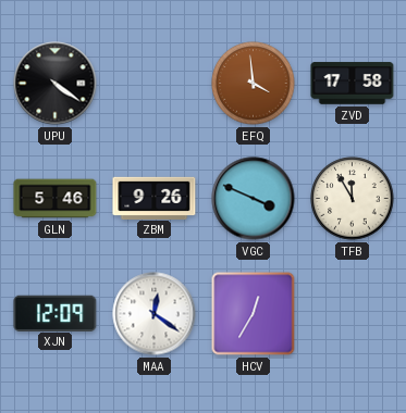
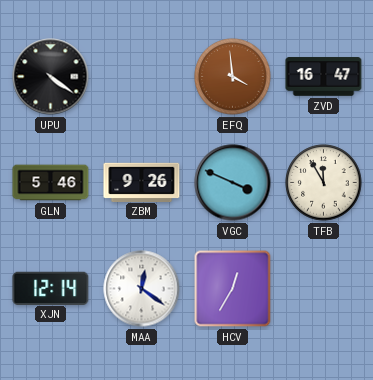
ZVD: 17:58 -> 16:47
XJN: 12:09 -> 12:14
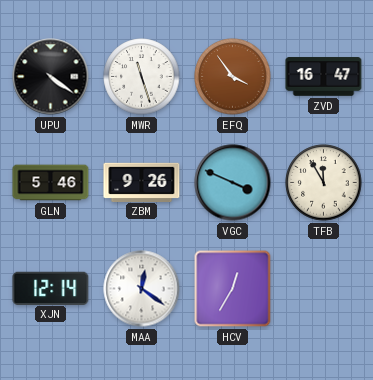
MWR: none -> 11:27
EFQ: 3:59 -> 3:54
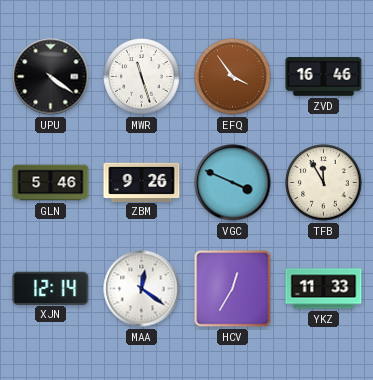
ZVD: 16:47 -> 16:46
YKZ: none -> 11:33
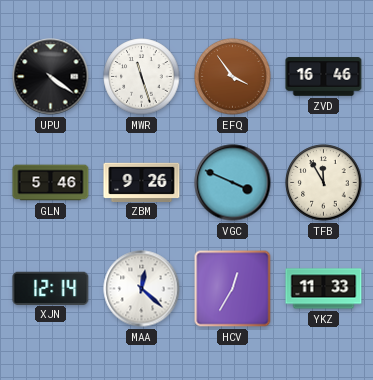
MAA: 12:21 -> 12:22
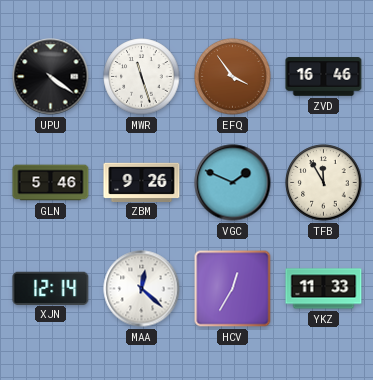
VGC: 3:49 -> 1:49
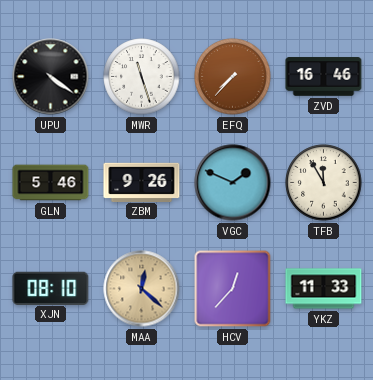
EFQ: 3:54 -> 7:37
XJN: 12:14 -> 08:10
MAA dial: white -> champagne
HCV: 12:35 -> 12:37
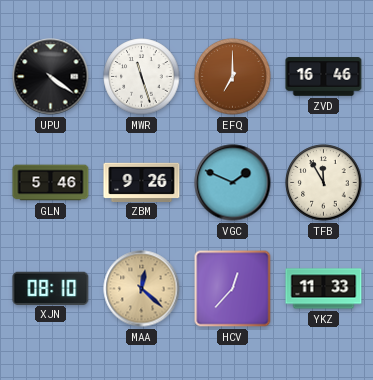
EFQ: 7:37 -> 7:00
